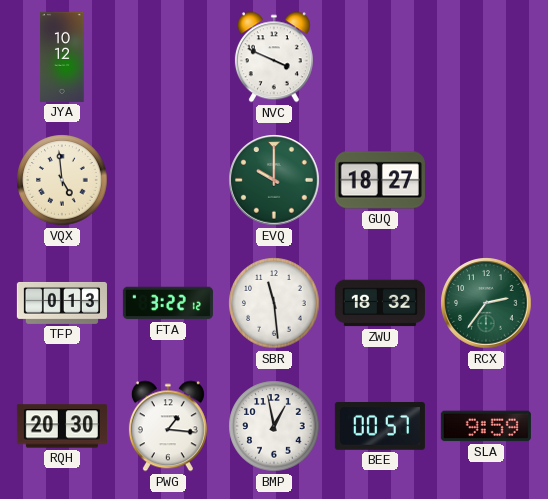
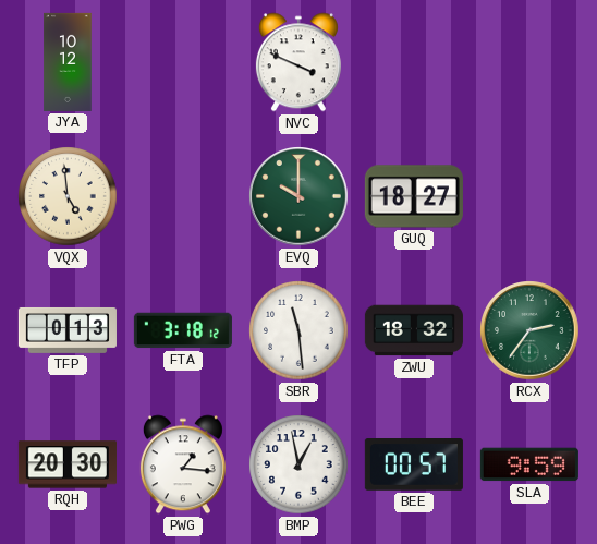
FTA: 3:22 -> 3:18
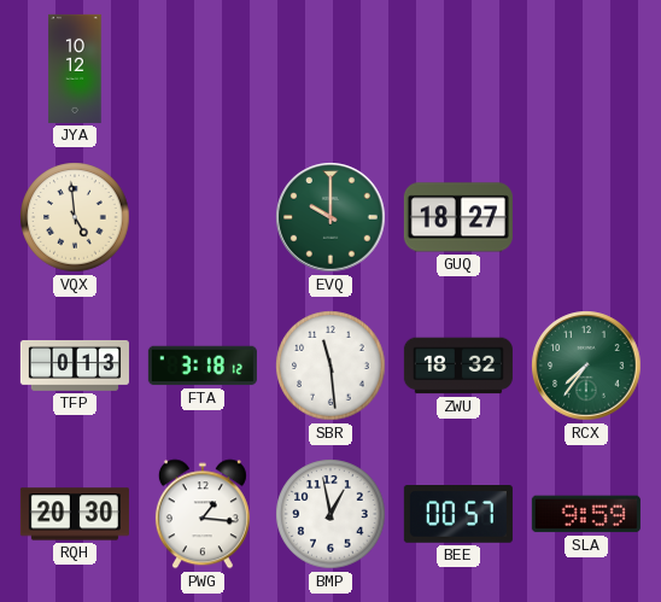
NVC: 3:49 -> none
RCX: 2:36 -> 7:36
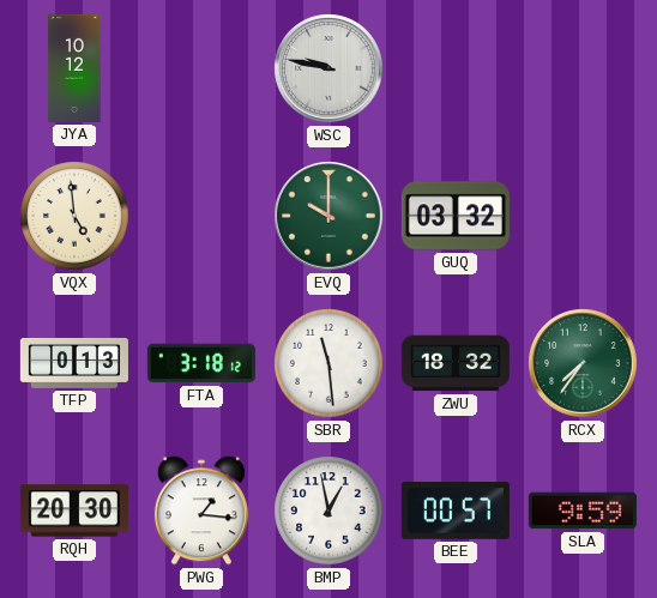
WSC: none -> 9:47
GUQ: 18:27 -> 03:32
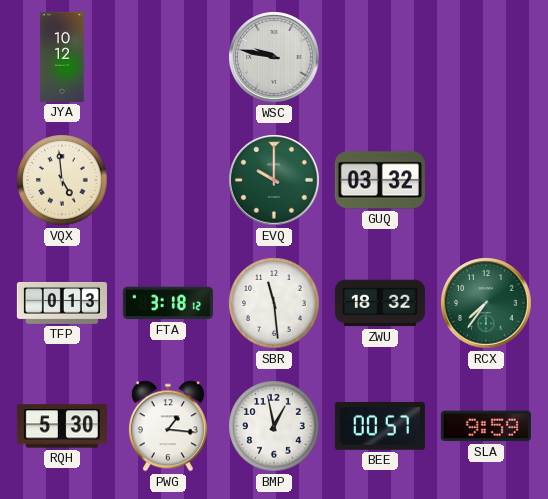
RQH: 20:30 -> 5:30
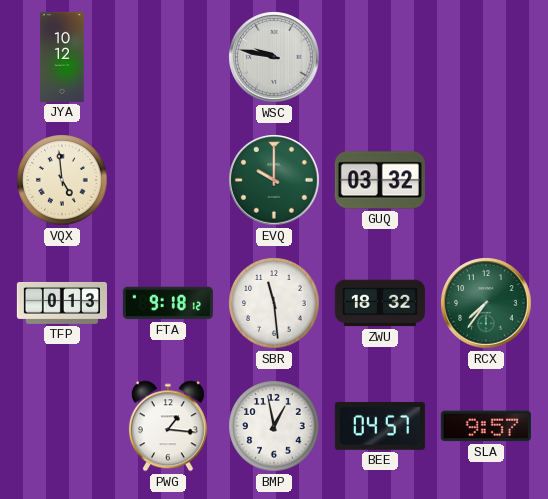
FTA: 3:18 -> 9:18
RQH: 5:30 -> none
BEE: 00:57 -> 04:57
SLA: 9:59 -> 9:57
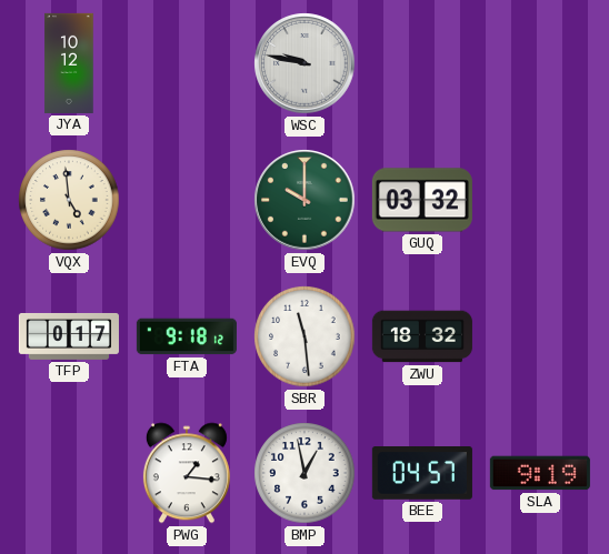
TFP: 0:13 -> 0:17
RCX: 7:36 -> none
SLA: 9:57 -> 9:19
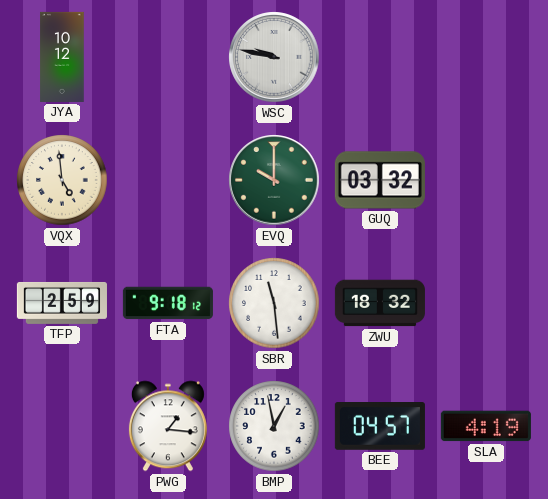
TFP: 0:17 -> 2:59
SLA: 9:19 -> 4:19
